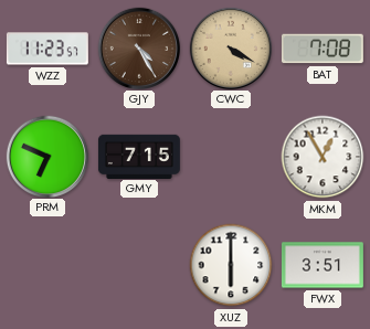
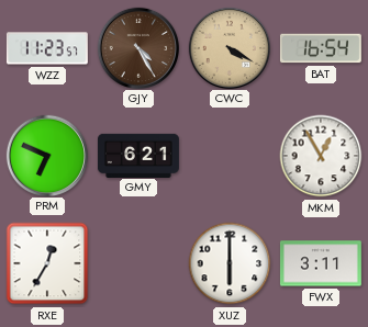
BAT: 7:08 -> 16:54
GMY: 7:15 -> 6:21
RXE: none -> 12:35
FWX: 3:51 -> 3:11
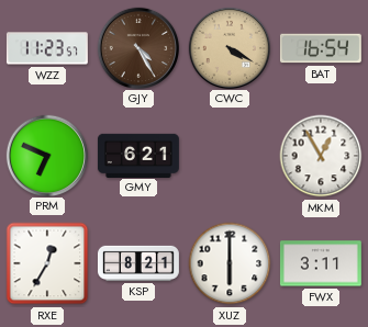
KSP: none -> 8:21
